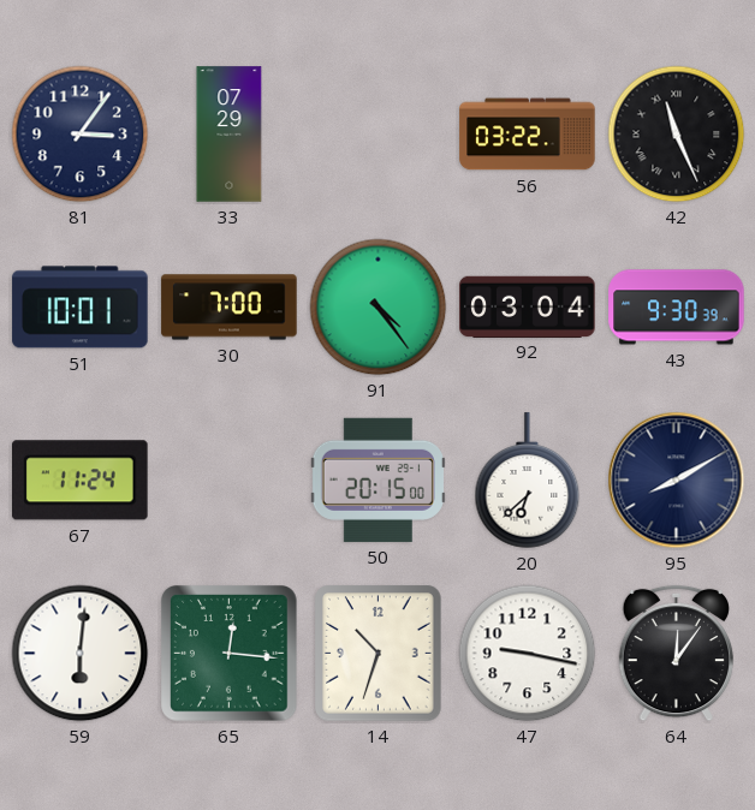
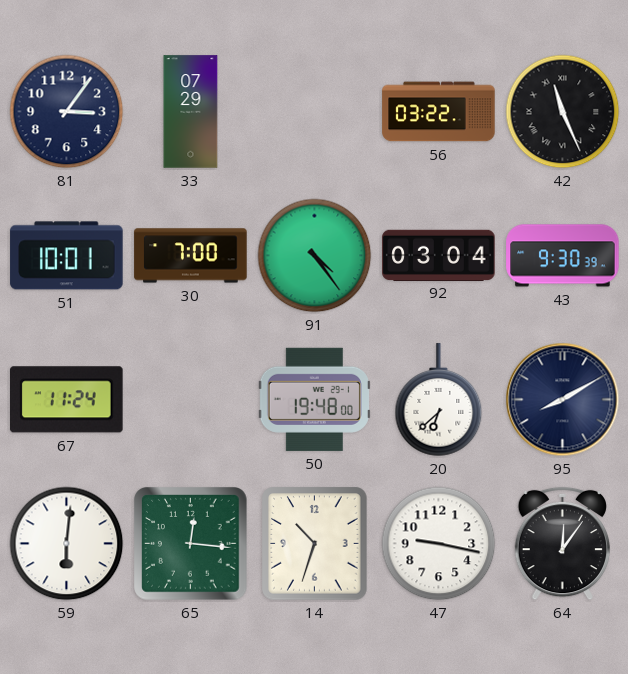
50: 20:15 -> 19:48
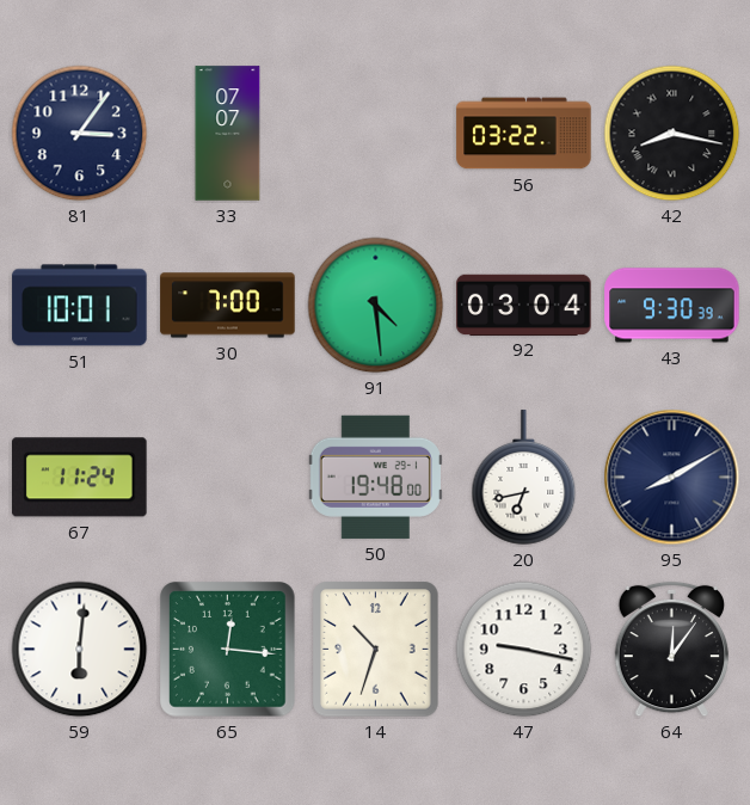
33: 07:29 -> 07:07
42: 11:26 -> 8:17
91: 4:24 -> 4:29
20: 6:38 -> 6:43
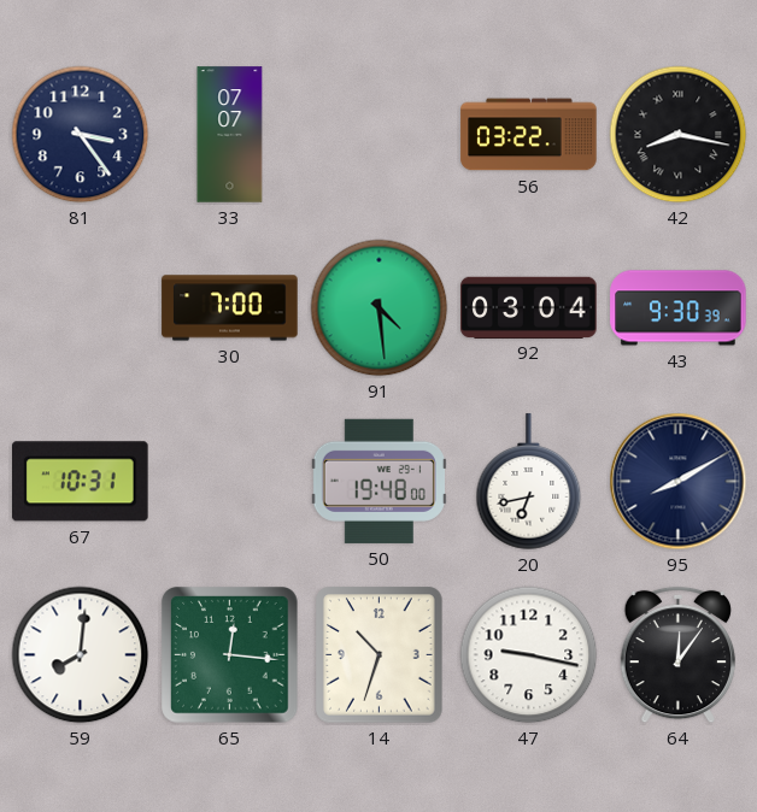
81: 3:06 -> 3:24
51: 10:01 -> none
67: 11:24 -> 10:31
59: 6:01 -> 8:01
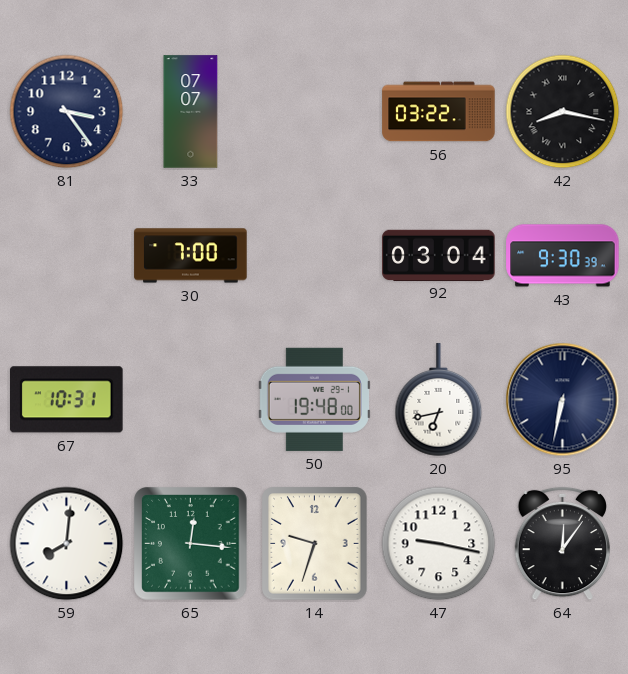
91: 4:29 -> none
95: 8:10 -> 6:32
14: 10:33 -> 9:33
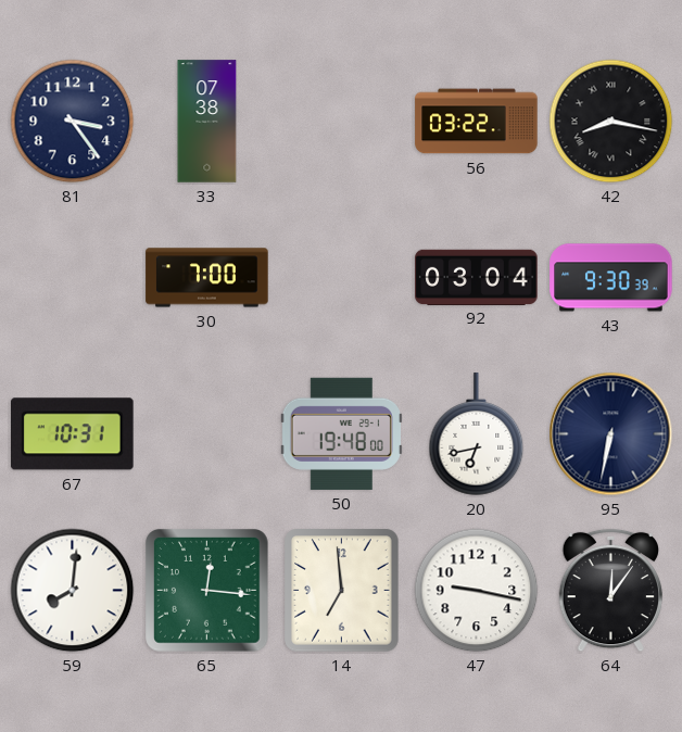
33: 07:07 -> 07:38
14: 9:33 -> 6:59
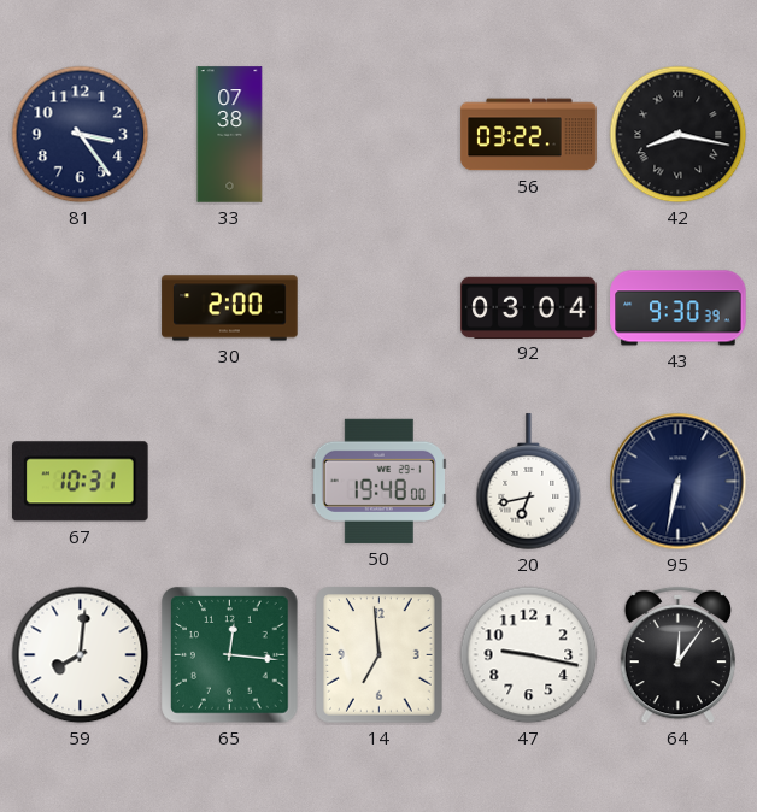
30: 7:00 -> 2:00
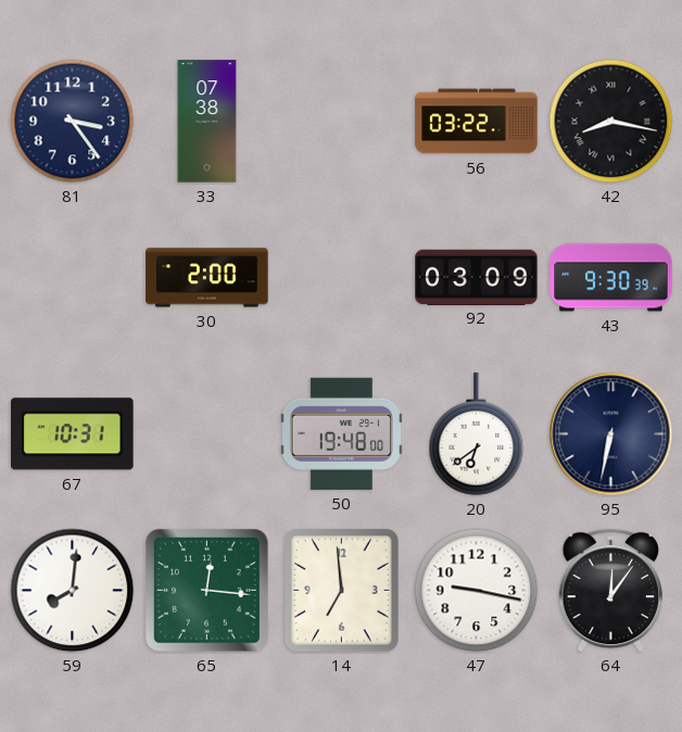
92: 03:04 -> 03:09
20: 6:43 -> 6:39
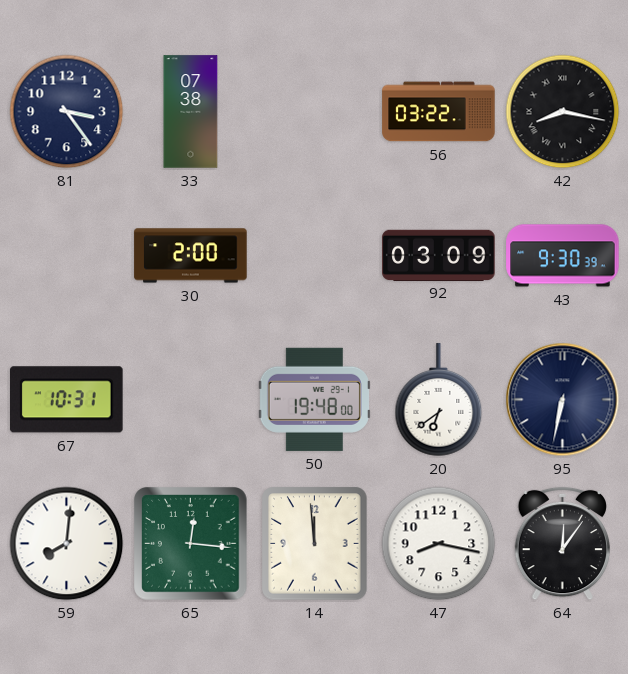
14: 6:59 -> 11:59
47: 9:17 -> 8:17
